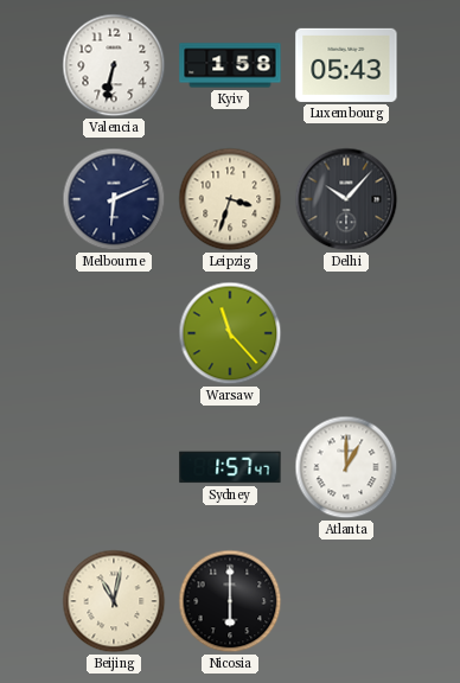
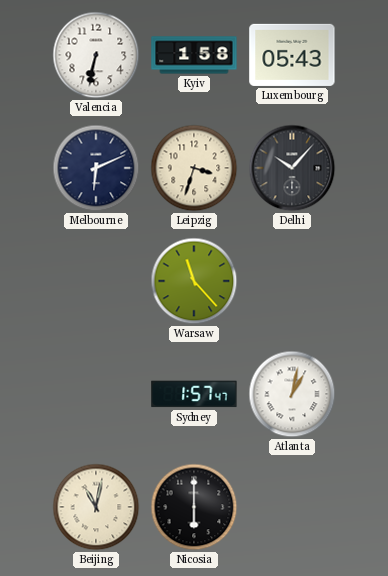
Atlanta: 1:00 -> 1:02
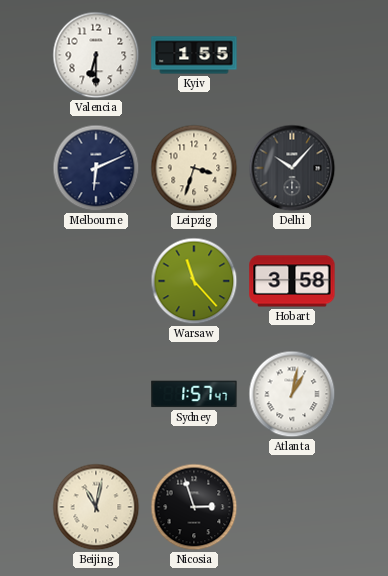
Valencia: 6:32 -> 6:30
Kyiv: 1:58 -> 1:55
Luxembourg: 05:43 -> none
Hobart: none -> 3:58
Nicosia: 6:00 -> 2:57
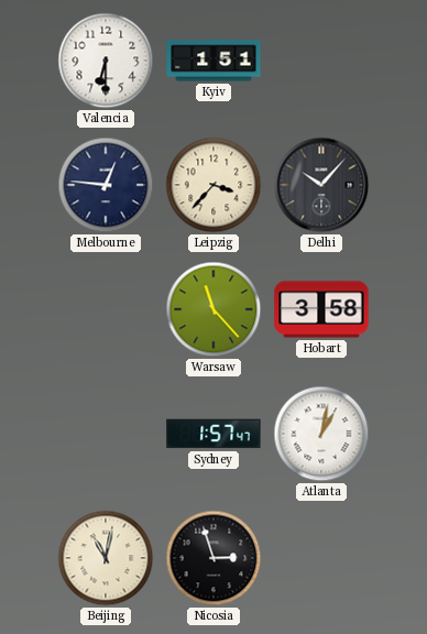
Kyiv: 1:55 -> 1:51
Melbourne: 6:11 -> 12:46
Leipzig: 3:33 -> 3:37
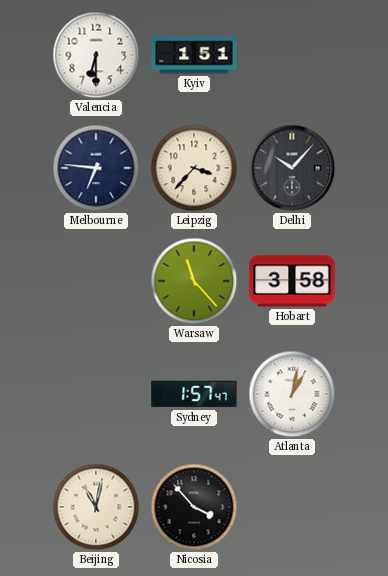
Melbourne: 12:46 -> 6:46
Nicosia: 2:57 -> 3:53
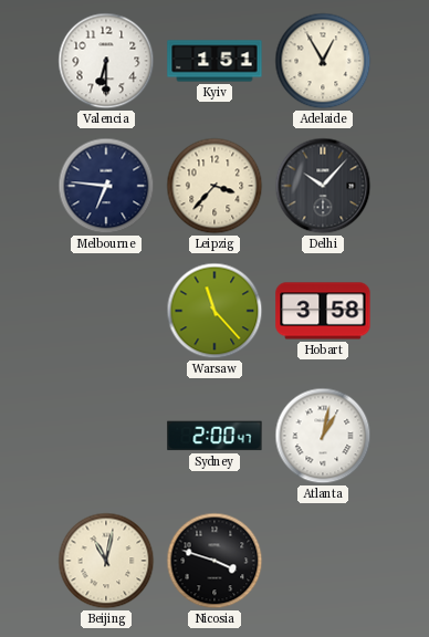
Adelaide: none -> 12:55
Sydney: 1:57 -> 2:00
Nicosia: 3:53 -> 3:48
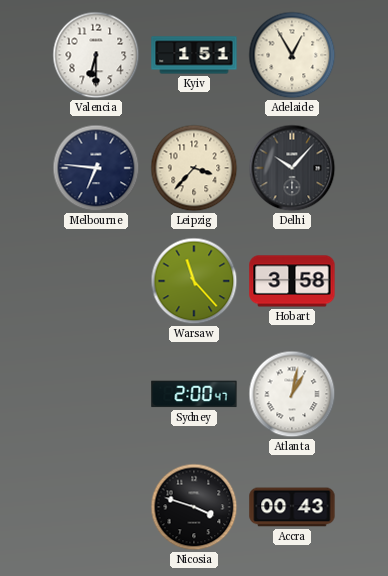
Beijing: 11:02 -> none
Accra: none -> 00:43
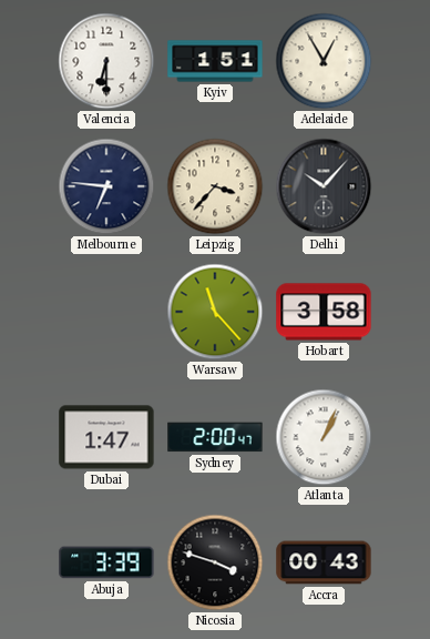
Dubai: none -> 1:47
Atlanta: 1:02 -> 1:04
Abuja: none -> 3:39
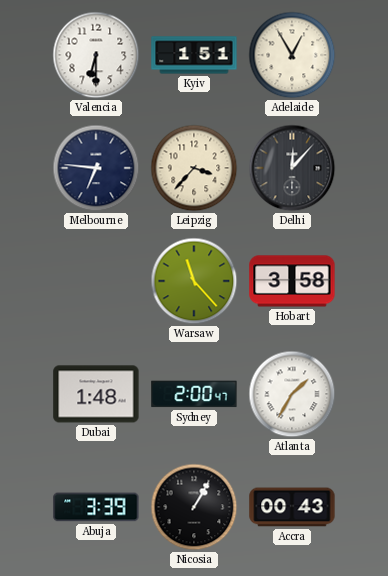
Delhi: 10:07 -> 12:07
Dubai: 1:47 -> 1:48
Atlanta: 1:04 -> 1:35
Nicosia: 3:48 -> 1:05
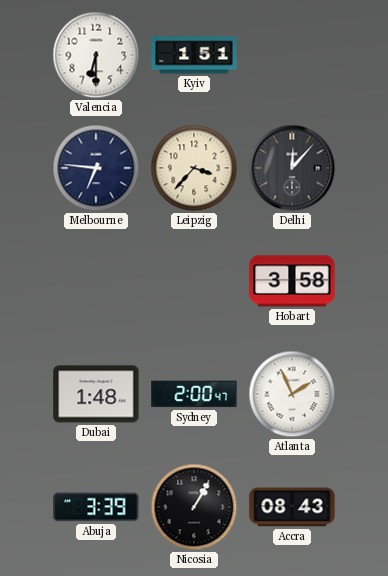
Adelaide: 12:55 -> none
Warsaw: 11:23 -> none
Atlanta: 1:35 -> 1:56
Accra: 00:43 -> 08:43
